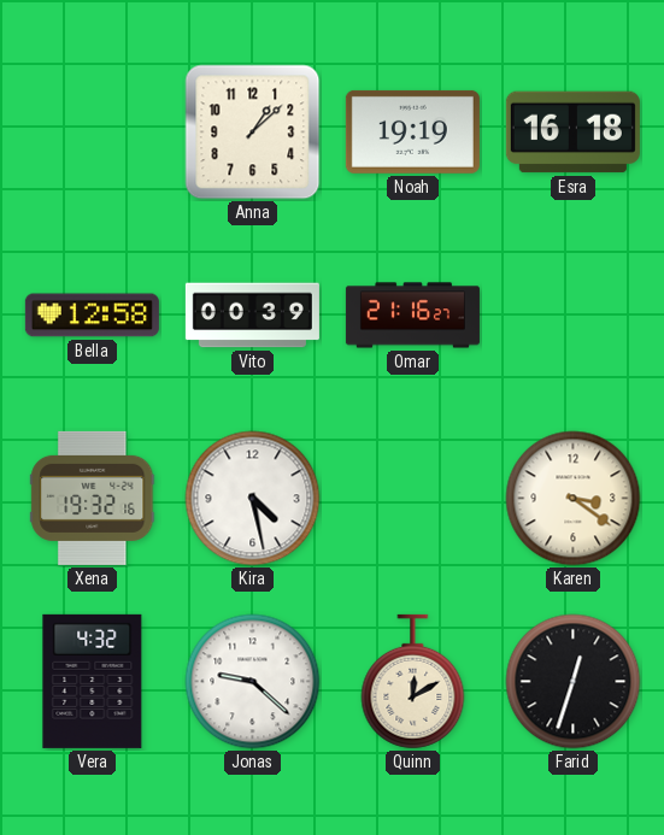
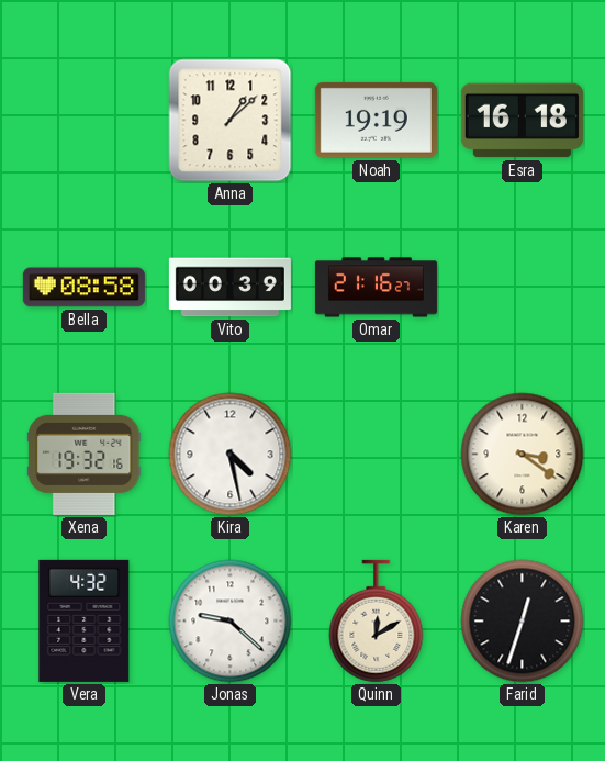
Bella: 12:58 -> 08:58
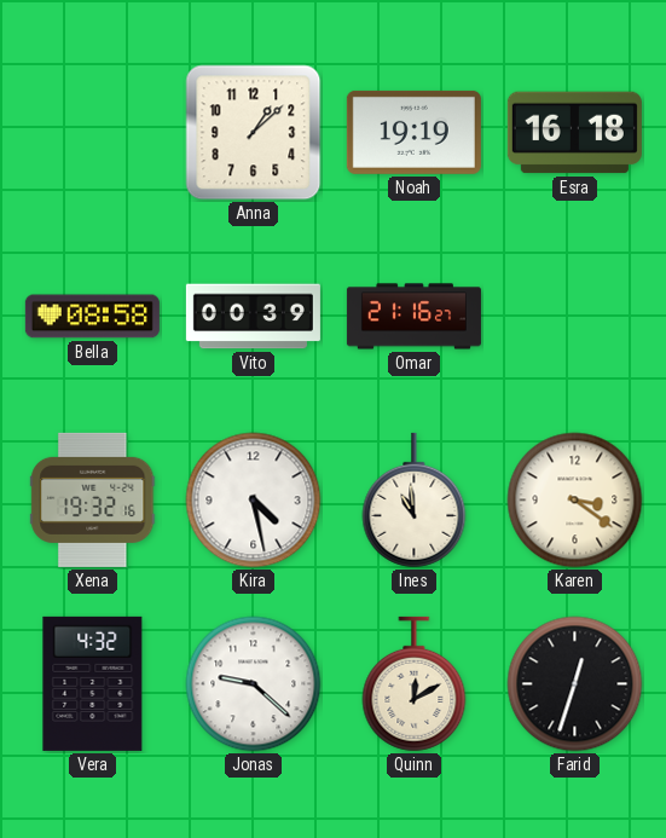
Ines: none -> 10:59
